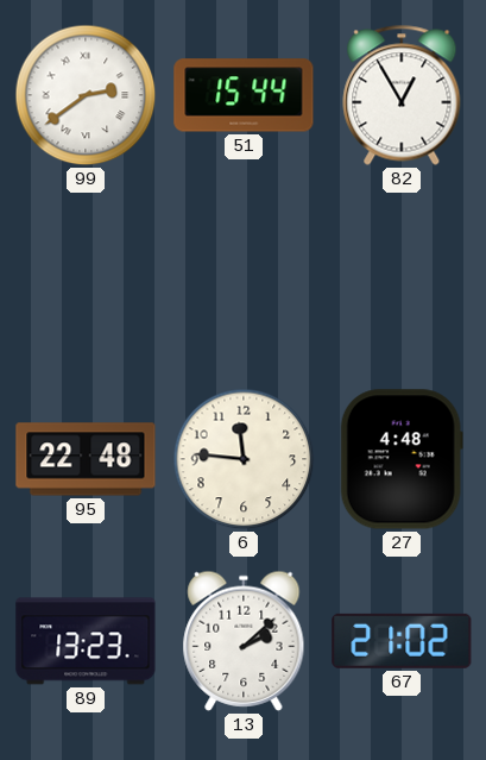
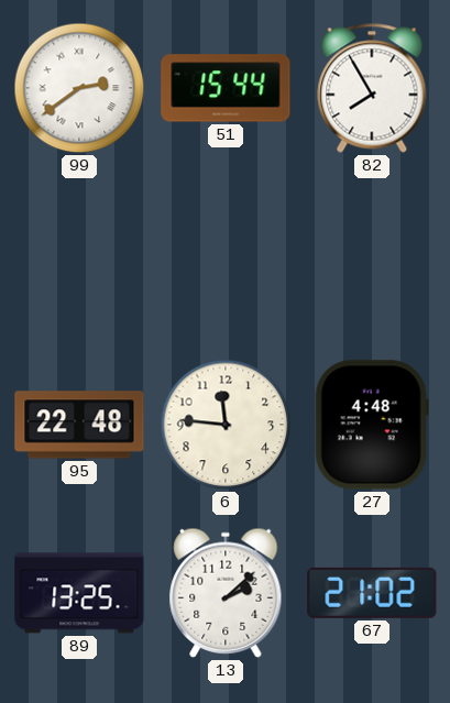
82: 12:55 -> 7:55
89: 13:23 -> 13:25
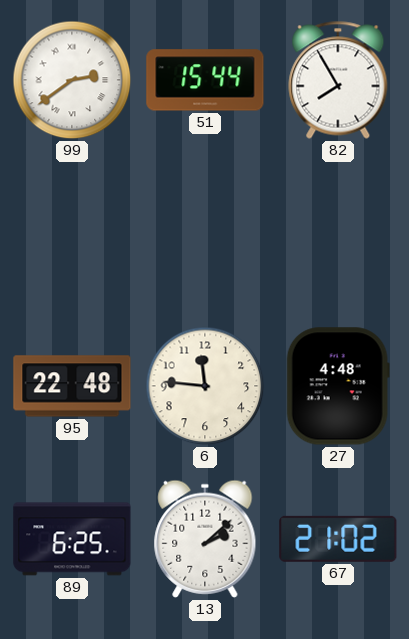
89: 13:25 -> 6:25
